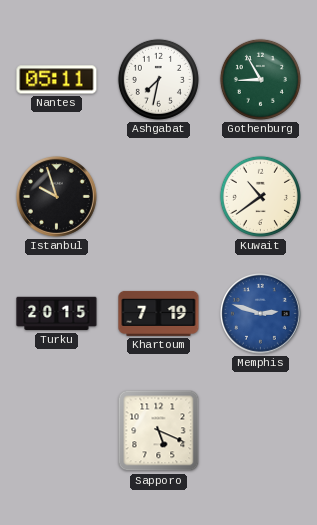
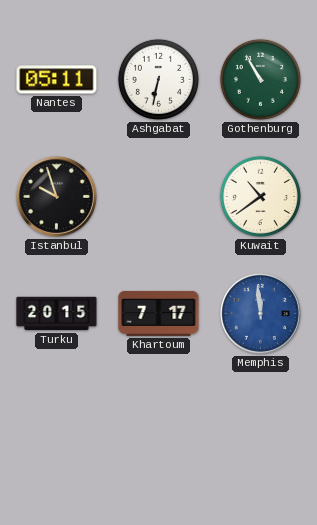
Ashgabat: 7:32 -> 6:32
Gothenburg: 8:55 -> 10:55
Khartoum: 7:19 -> 7:17
Memphis: 2:48 -> 11:59
Sapporo: 5:19 -> none
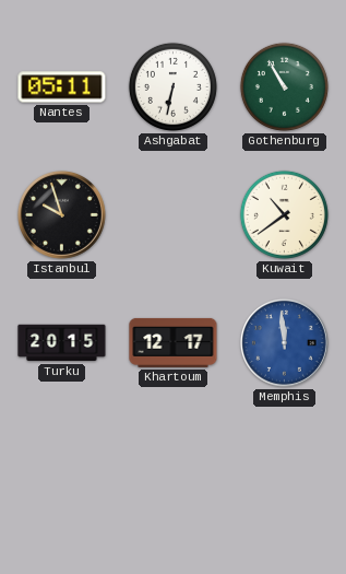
Khartoum: 7:17 -> 12:17
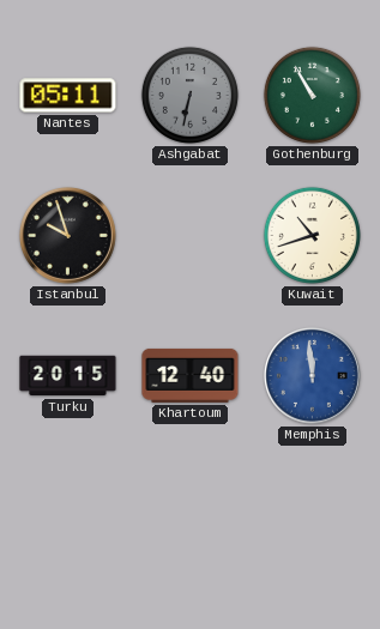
Ashgabat dial: white -> grey
Kuwait: 10:39 -> 10:42
Khartoum: 12:17 -> 12:40
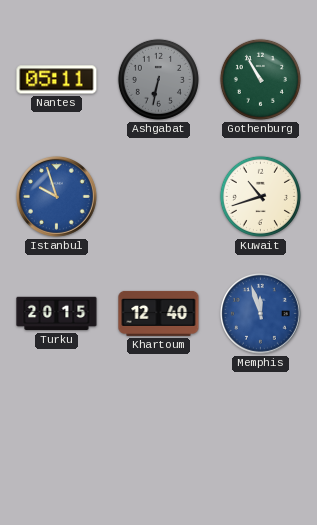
Istanbul dial: black -> blue
Memphis: 11:59 -> 11:57
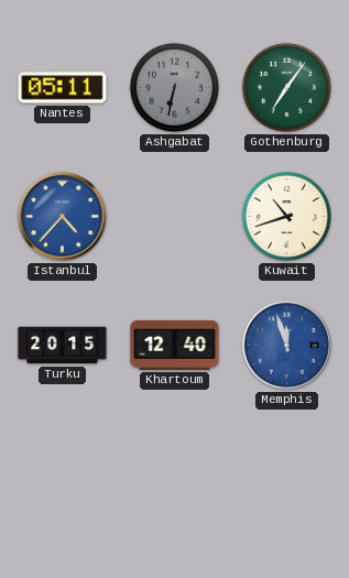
Gothenburg: 10:55 -> 7:06
Istanbul: 9:57 -> 4:37
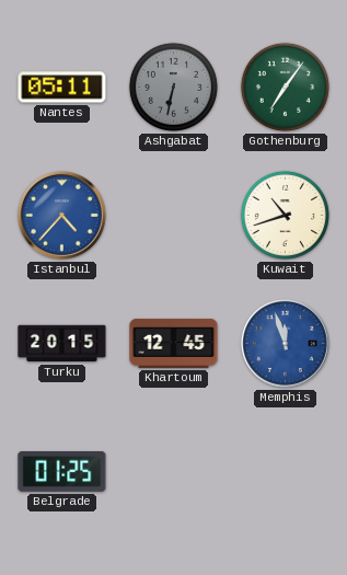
Khartoum: 12:40 -> 12:45
Belgrade: none -> 01:25
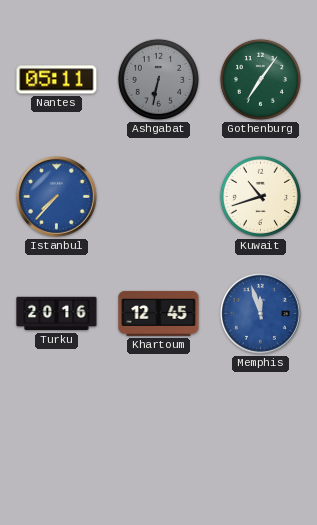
Istanbul: 4:37 -> 7:37
Turku: 20:15 -> 20:16
Belgrade: 01:25 -> none
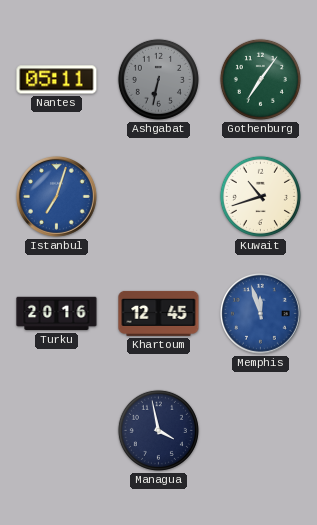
Istanbul: 7:37 -> 7:03
Managua: none -> 3:58
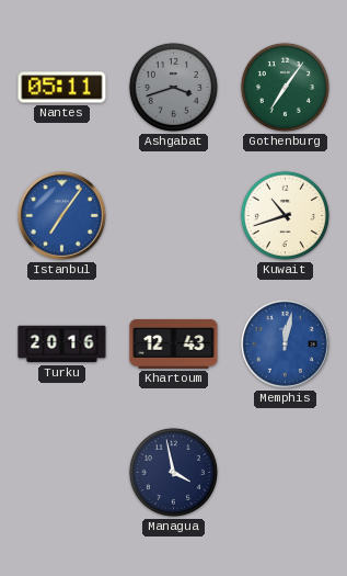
Ashgabat: 6:32 -> 3:42
Istanbul: 7:03 -> 7:06
Khartoum: 12:45 -> 12:43
Memphis: 11:57 -> 12:02
